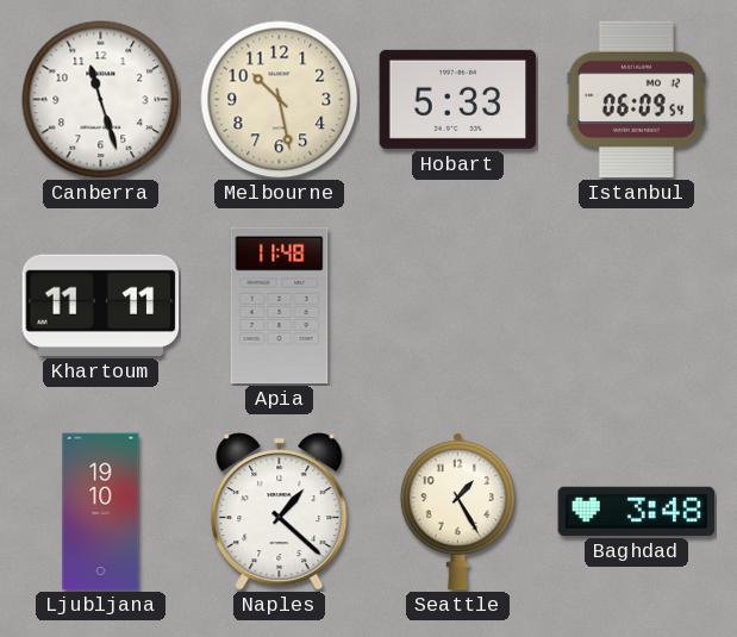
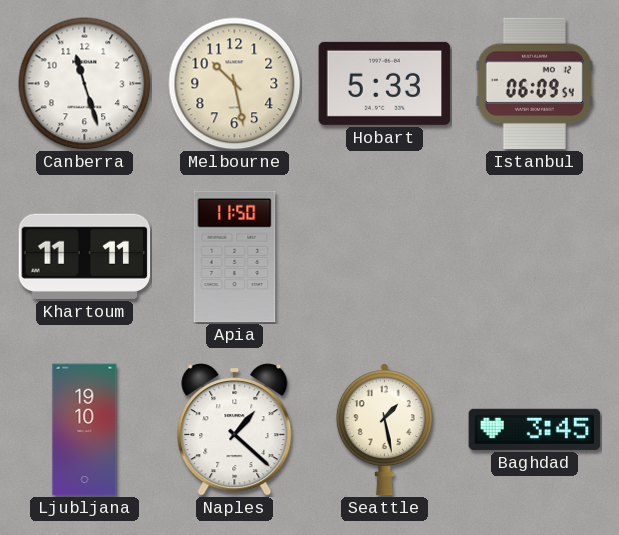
Apia: 11:48 -> 11:50
Seattle: 1:25 -> 1:28
Baghdad: 3:48 -> 3:45
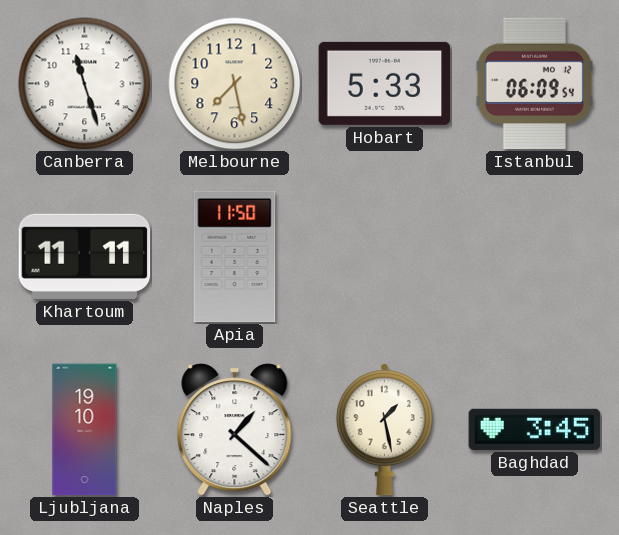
Melbourne: 10:28 -> 7:28
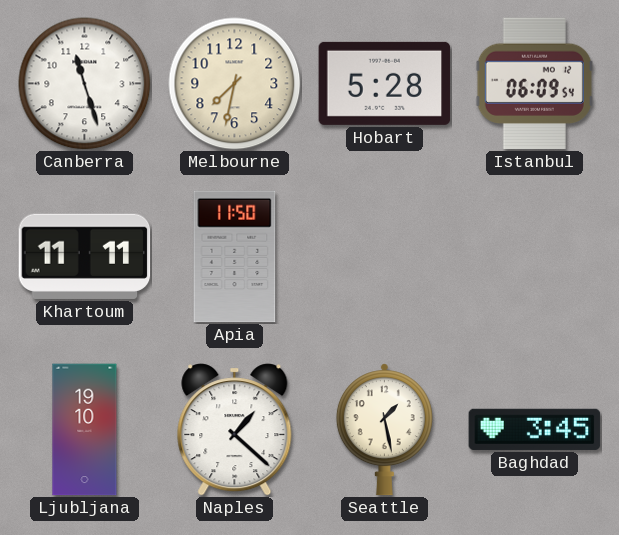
Melbourne: 7:28 -> 7:32
Hobart: 5:33 -> 5:28
